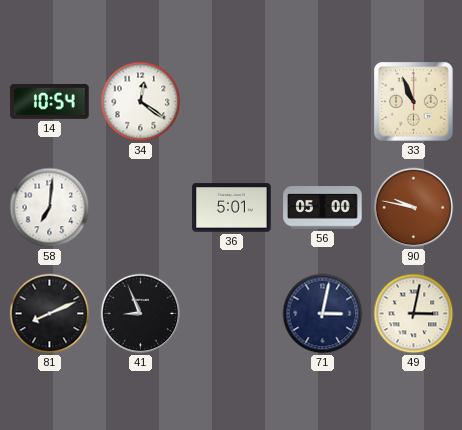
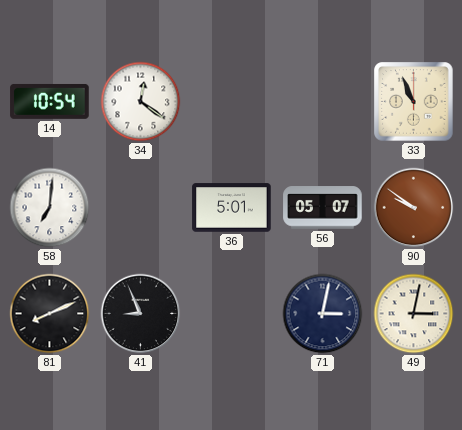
56: 05:00 -> 05:07
90: 9:47 -> 9:51
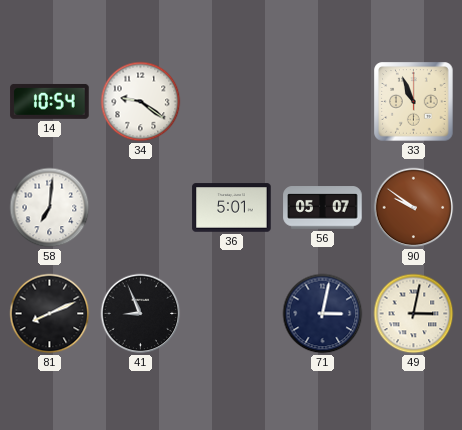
34: 12:21 -> 9:21
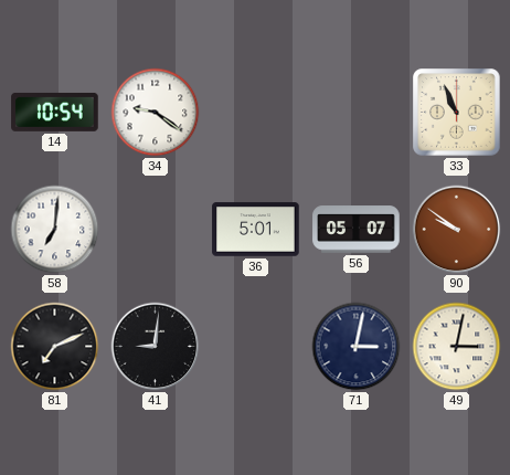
81: 8:11 -> 7:11
41: 8:56 -> 9:01
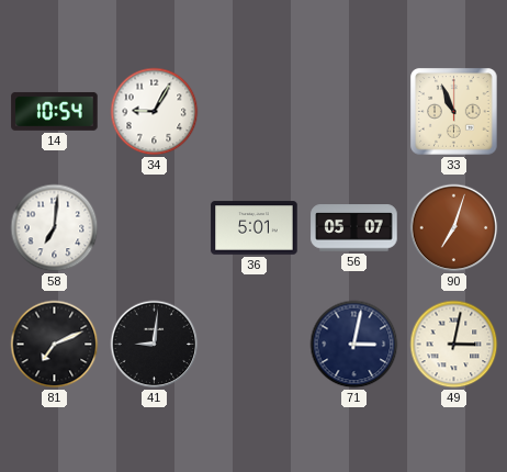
34: 9:21 -> 9:05
90: 9:51 -> 7:03
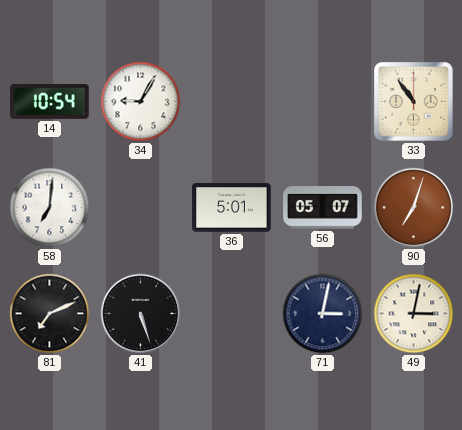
33: 10:56 -> 10:54
41: 9:01 -> 5:27
